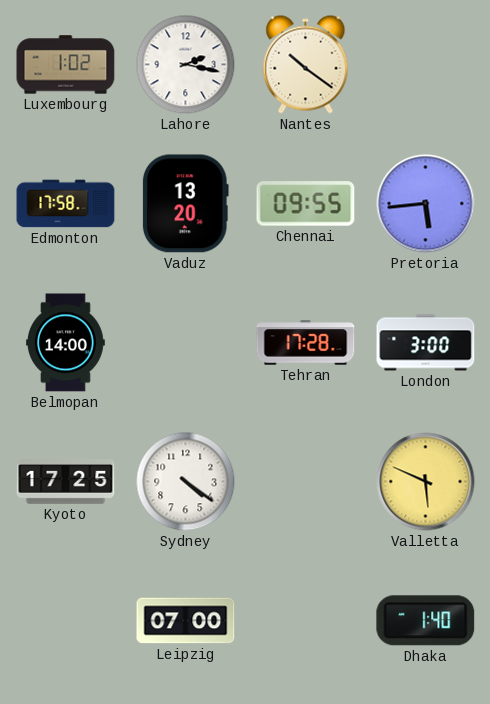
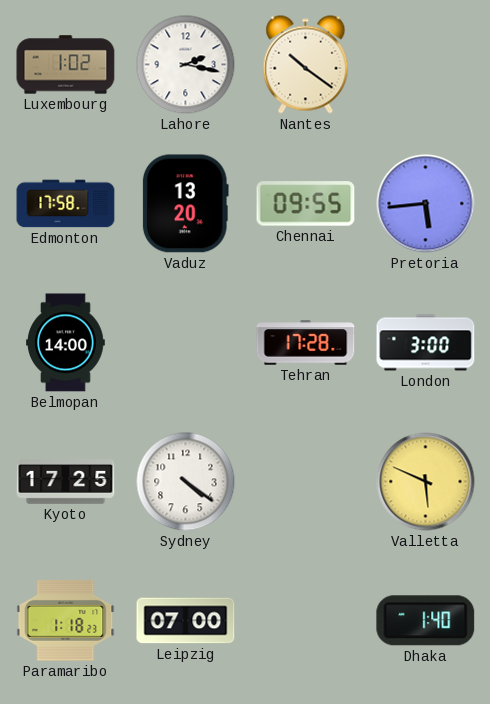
Paramaribo: none -> 1:18
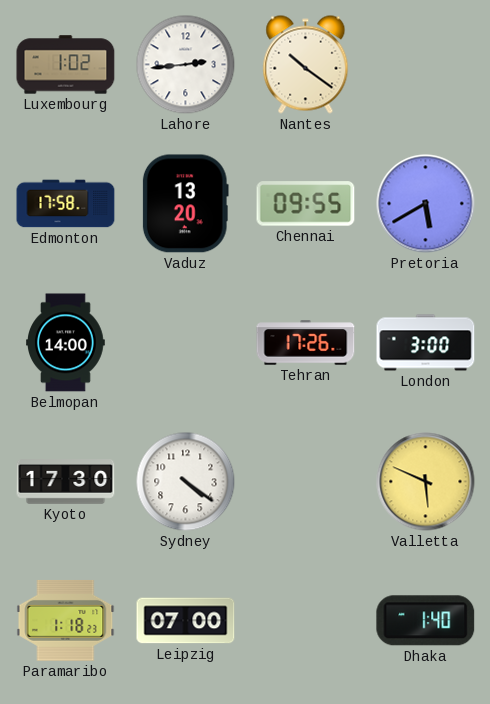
Lahore: 2:17 -> 2:44
Pretoria: 5:44 -> 5:40
Tehran: 17:28 -> 17:26
Kyoto: 17:25 -> 17:30
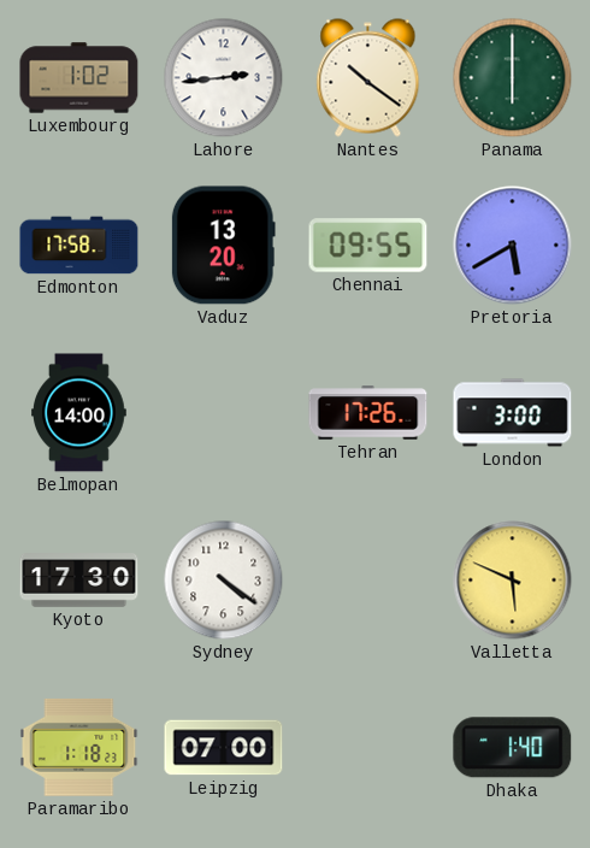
Panama: none -> 6:00
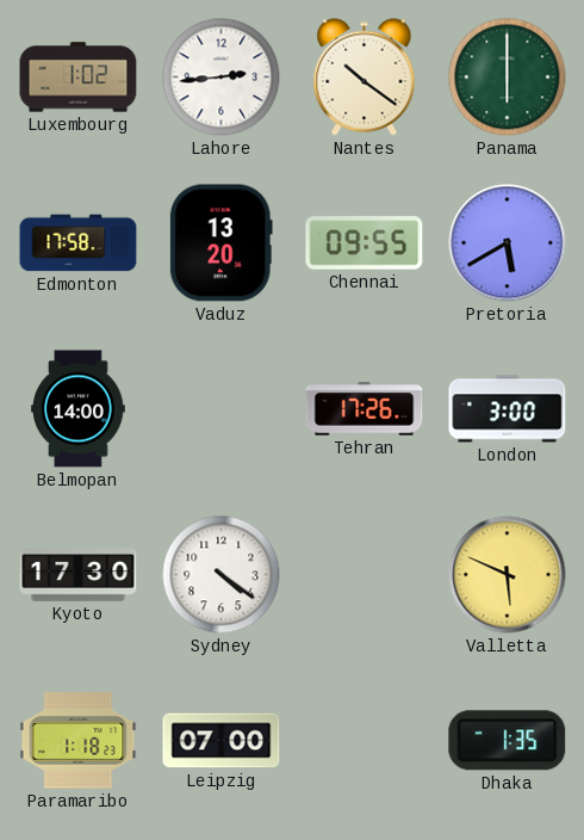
Dhaka: 1:40 -> 1:35
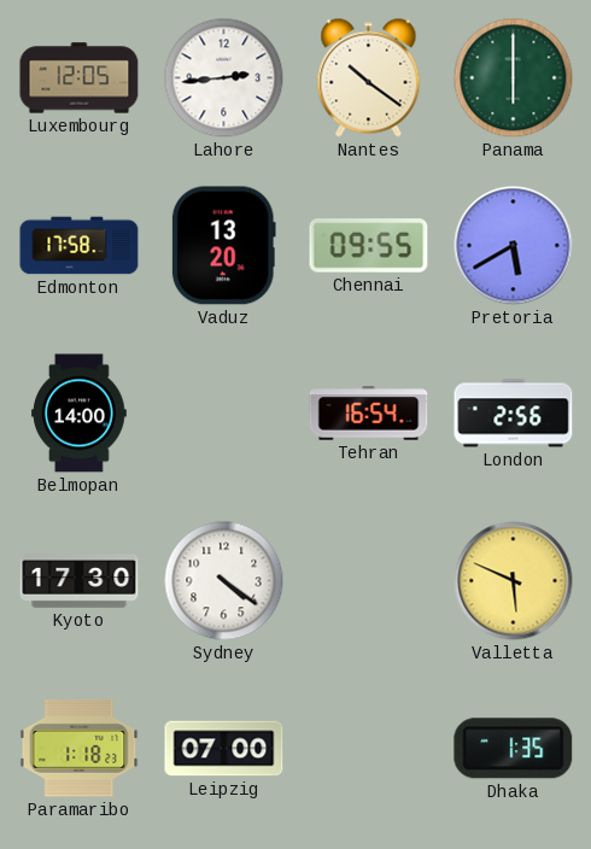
Luxembourg: 1:02 -> 12:05
Tehran: 17:26 -> 16:54
London: 3:00 -> 2:56
